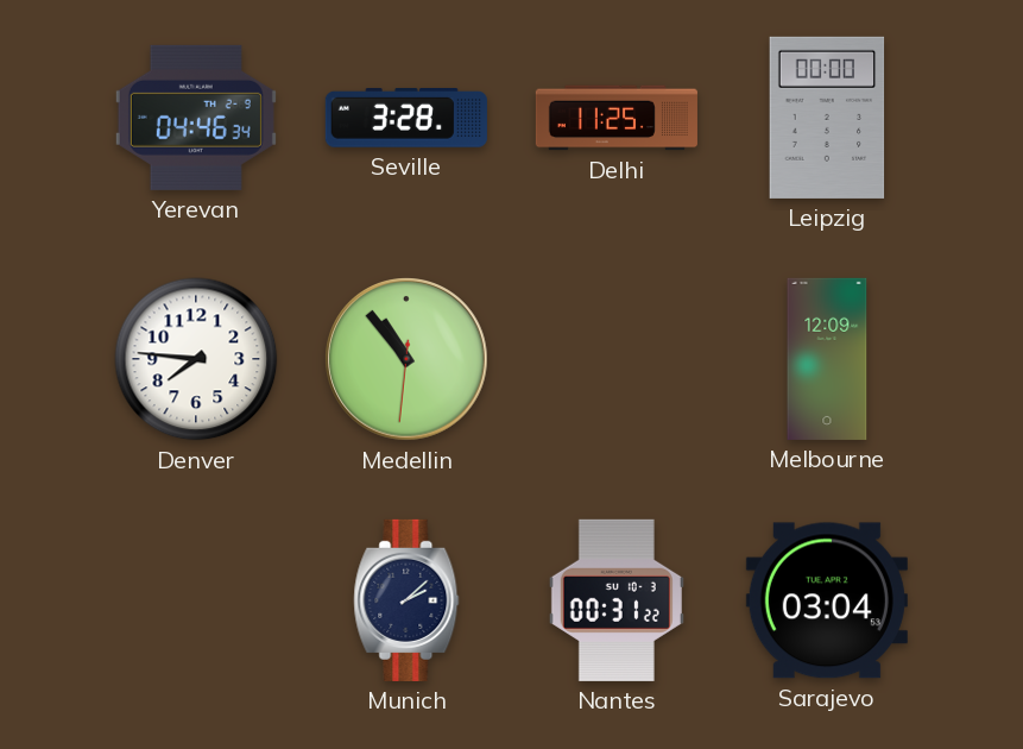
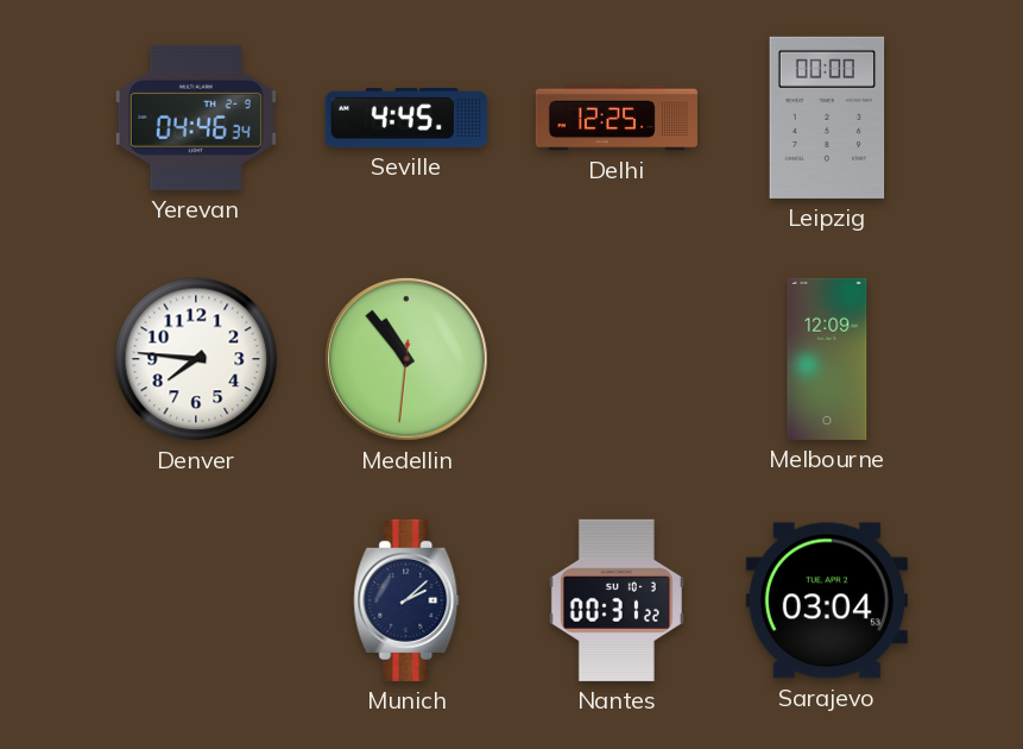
Seville: 3:28 -> 4:45
Delhi: 11:25 -> 12:25
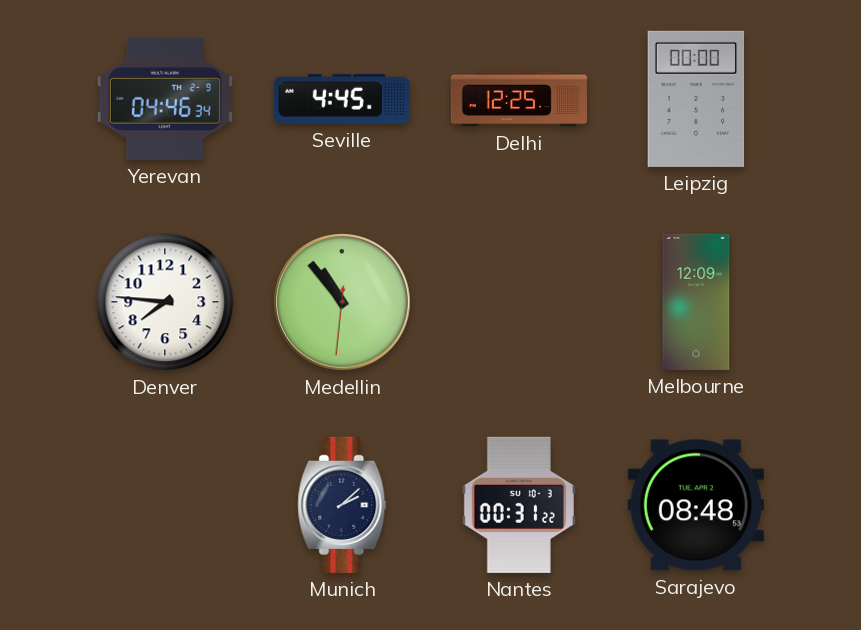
Sarajevo: 03:04 -> 08:48
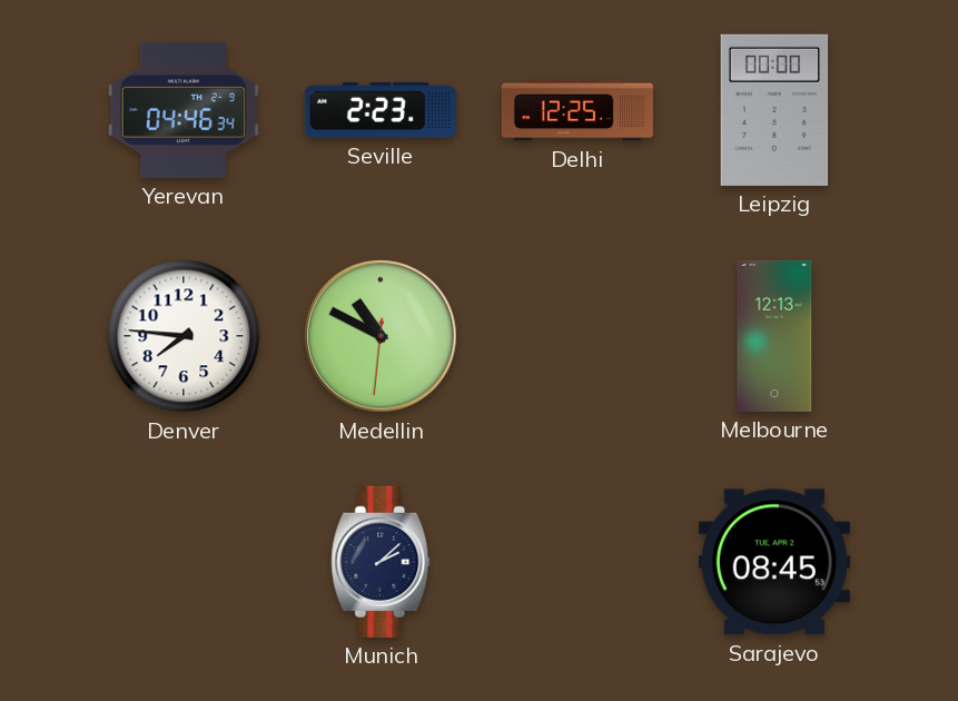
Seville: 4:45 -> 2:23
Medellin: 10:53 -> 10:49
Melbourne: 12:09 -> 12:13
Nantes: 00:31 -> none
Sarajevo: 08:48 -> 08:45
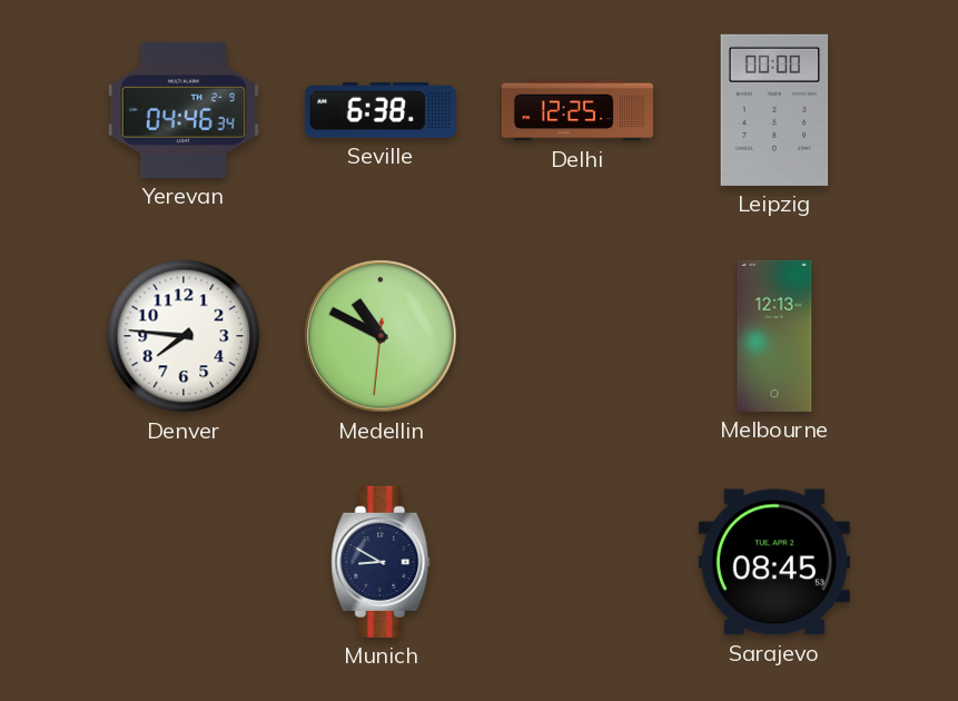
Seville: 2:23 -> 6:38
Munich: 2:08 -> 8:50
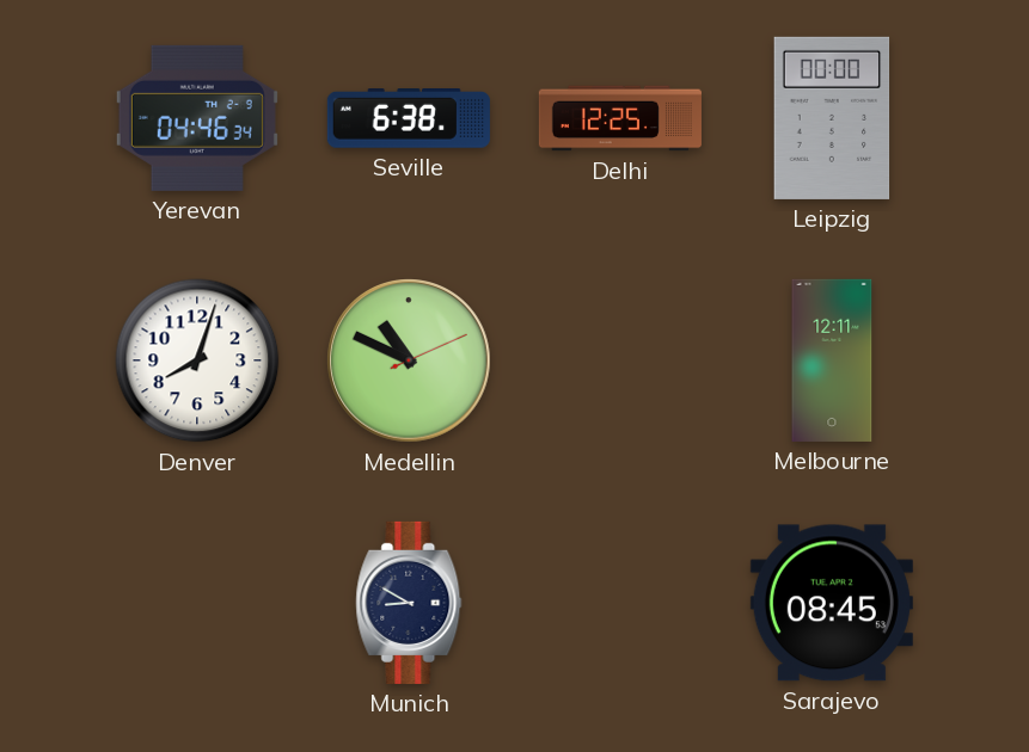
Denver: 7:46 -> 8:03
Medellin: 10:49:31 -> 10:49:11
Melbourne: 12:13 -> 12:11
